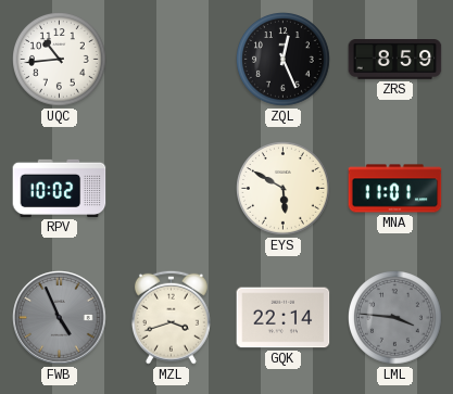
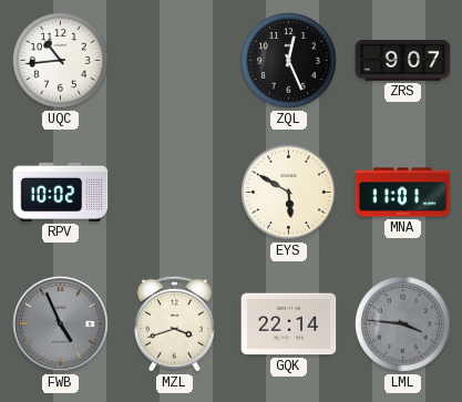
ZRS: 8:59 -> 9:07
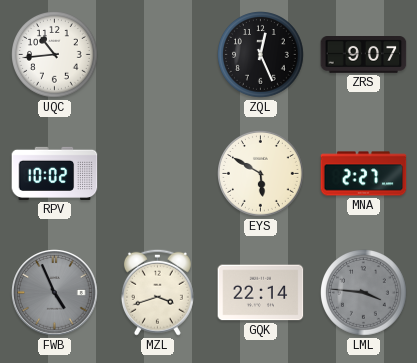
MNA: 11:01 -> 2:27
